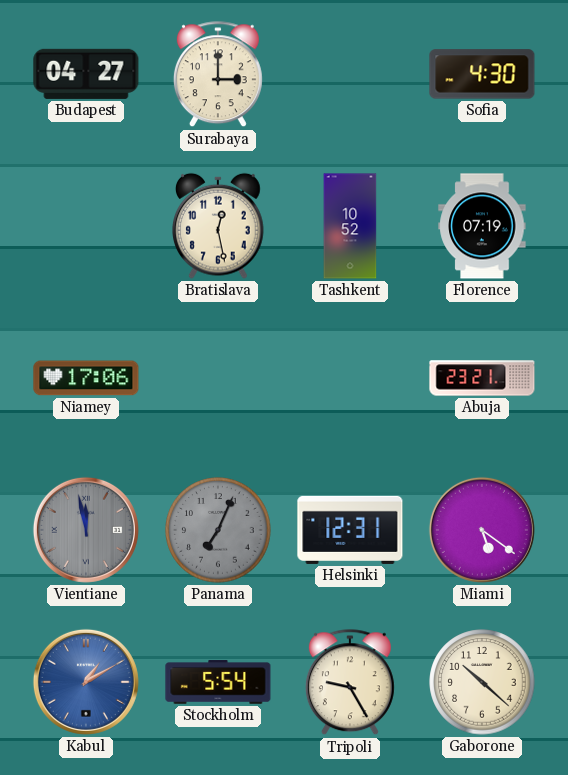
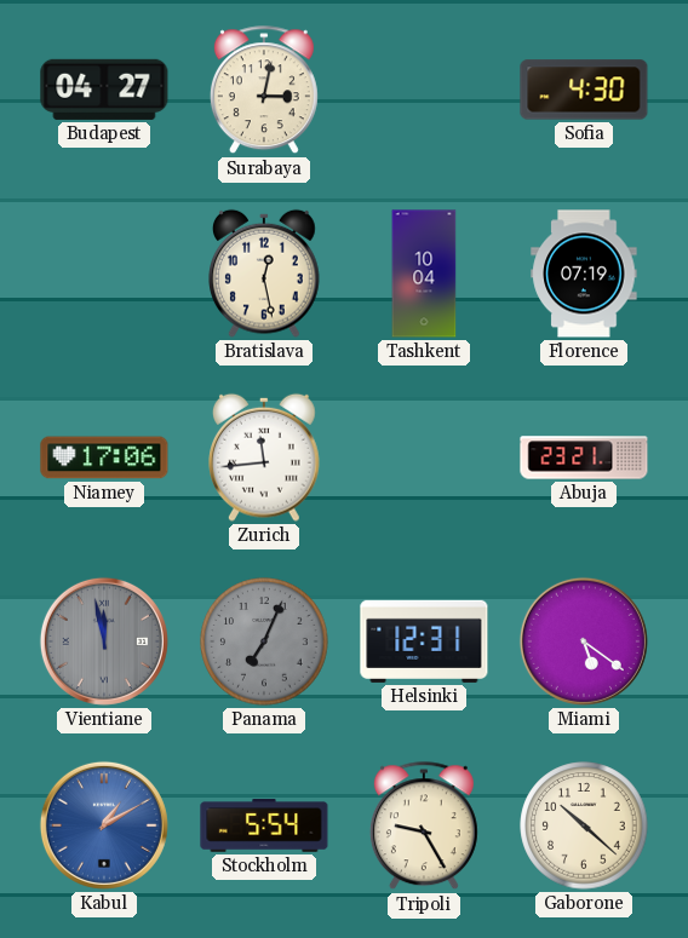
Surabaya: 3:00 -> 3:02
Tashkent: 10:52 -> 10:04
Zurich: none -> 11:44
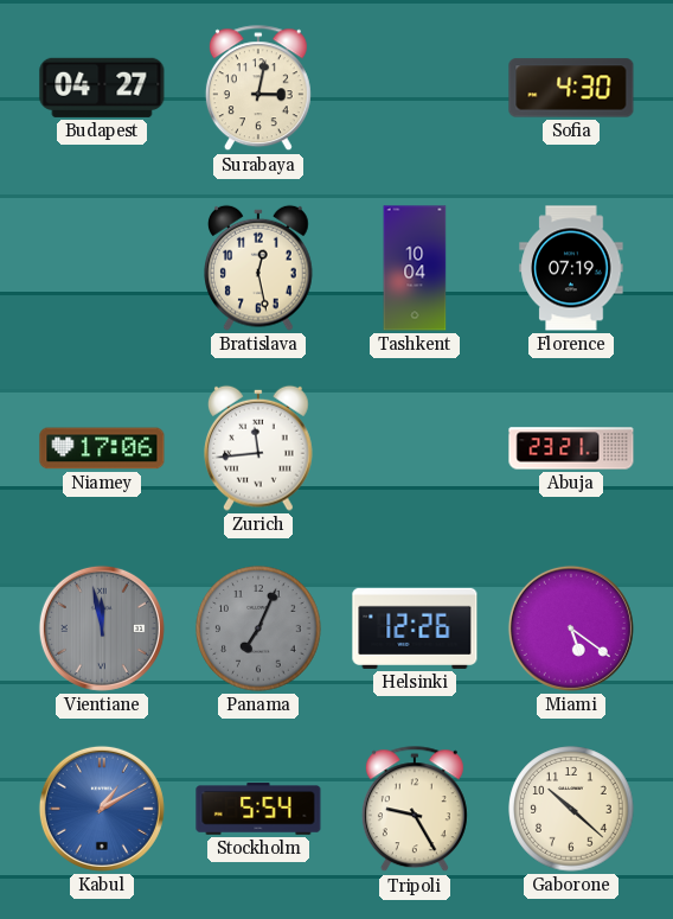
Helsinki: 12:31 -> 12:26
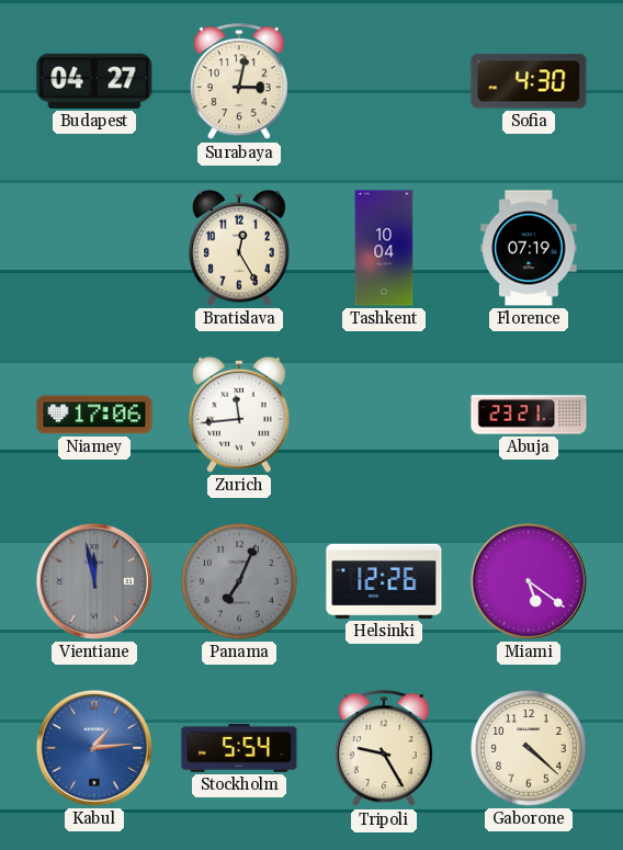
Bratislava: 12:28 -> 12:25
Kabul: 1:10 -> 1:14
Gaborone: 10:22 -> 4:22
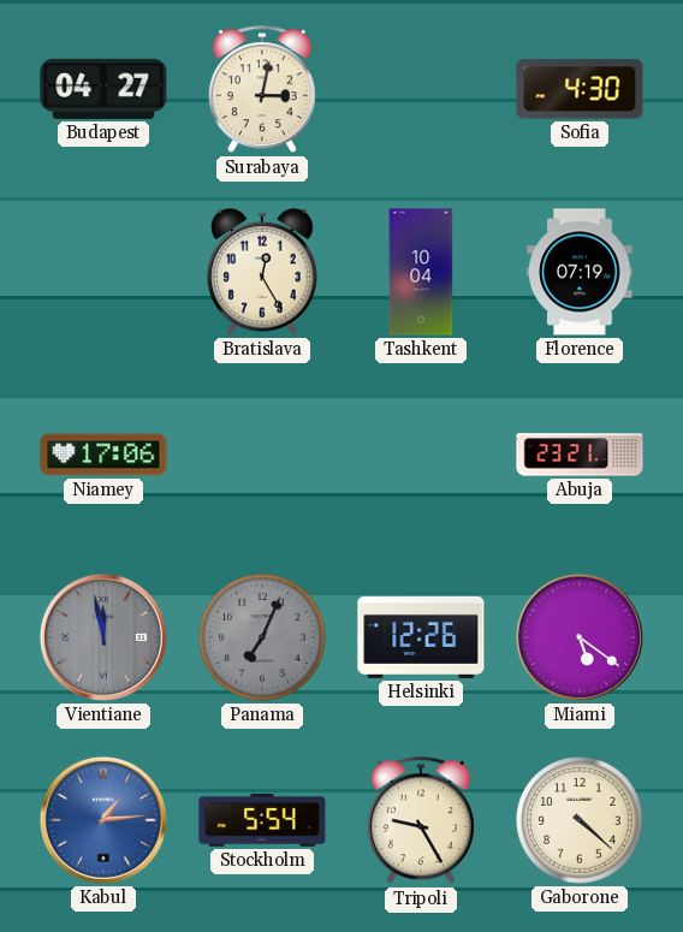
Zurich: 11:44 -> none
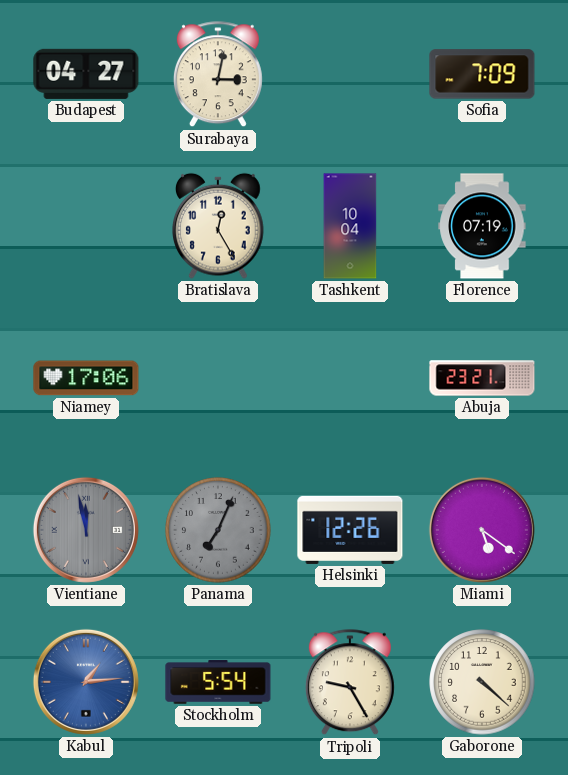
Sofia: 4:30 -> 7:09
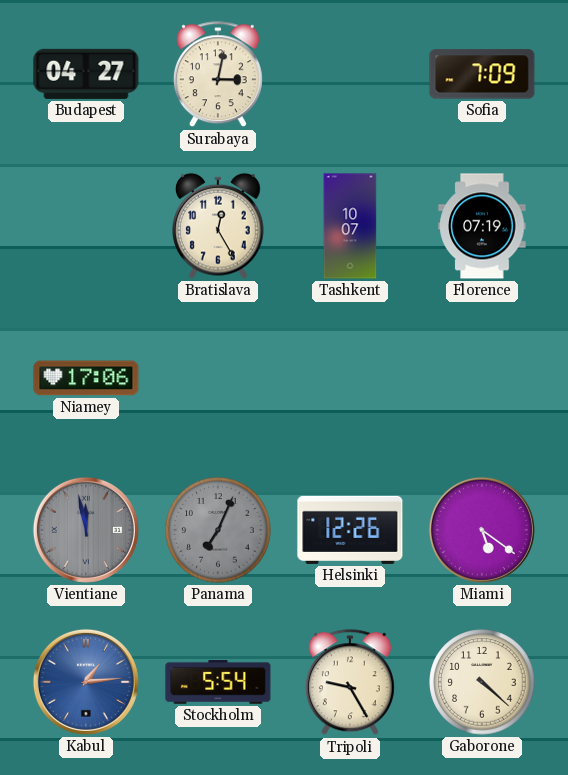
Tashkent: 10:04 -> 10:07
Abuja: 23:21 -> none
